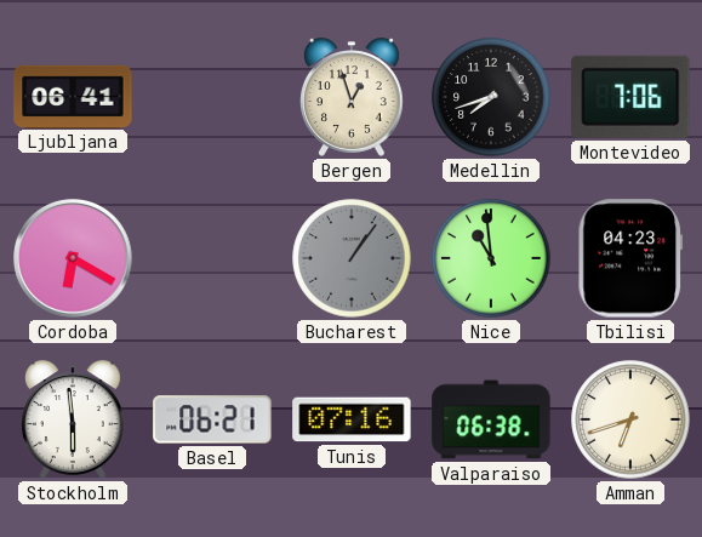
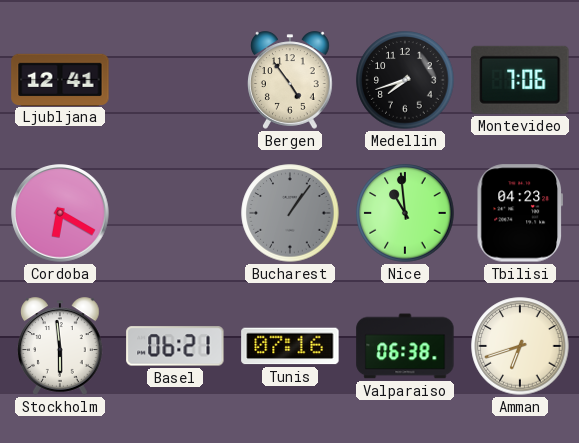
Ljubljana: 06:41 -> 12:41
Bergen: 12:57 -> 4:54
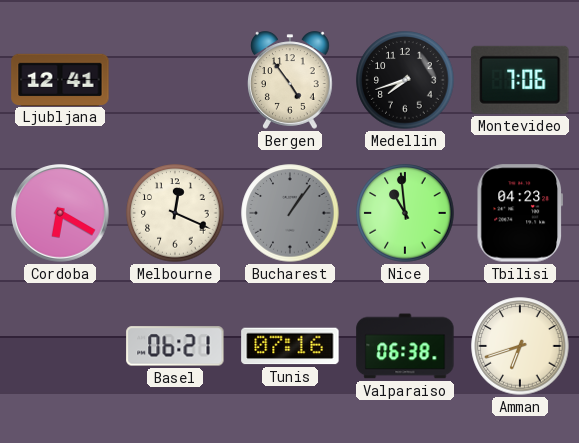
Melbourne: none -> 12:19
Stockholm: 5:59 -> none
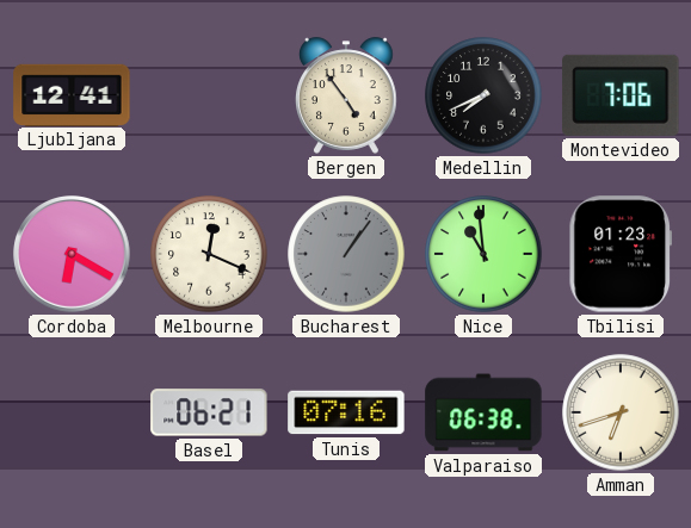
Medellin: 7:42 -> 7:41
Tbilisi: 04:23 -> 01:23
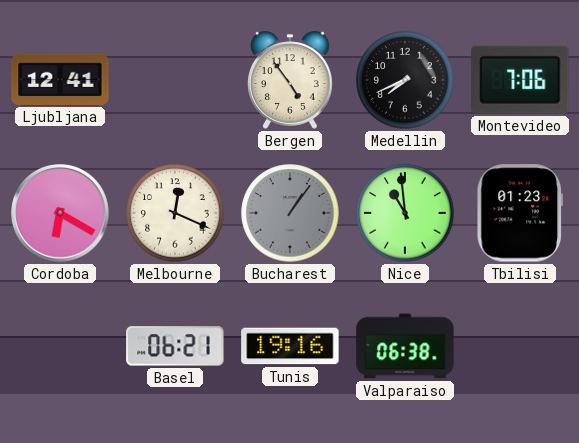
Tunis: 07:16 -> 19:16
Amman: 6:42 -> none
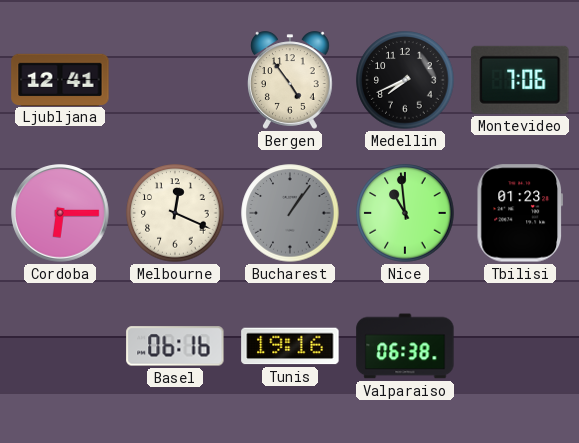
Cordoba: 6:20 -> 6:15
Basel: 06:21 -> 06:16
